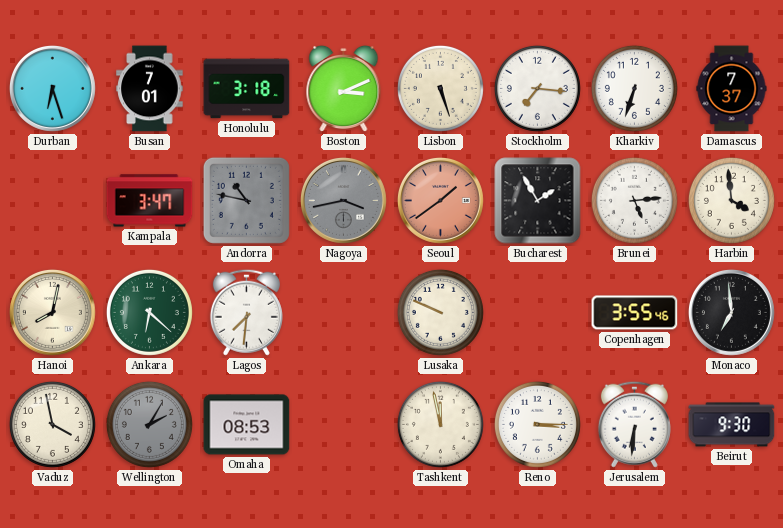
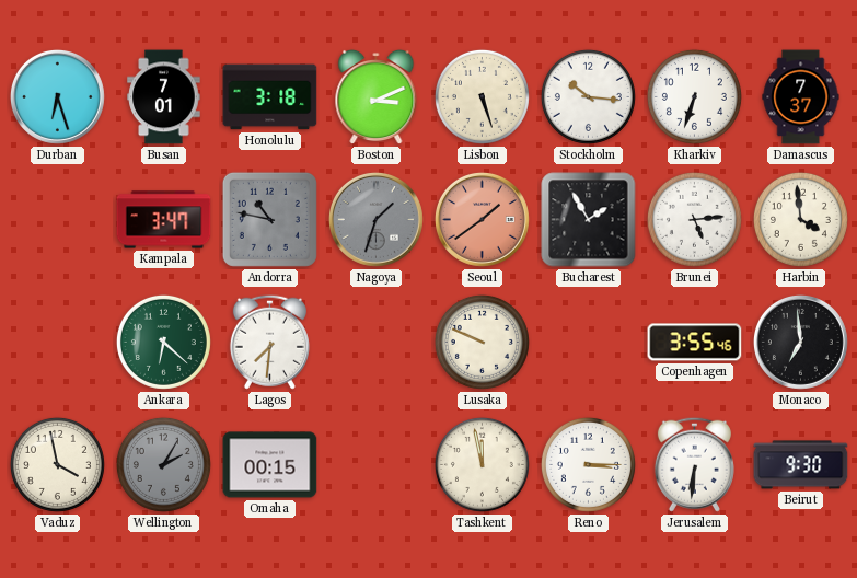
Stockholm: 7:16 -> 10:16
Nagoya: 3:43 -> 1:33
Hanoi: 8:02 -> none
Omaha: 08:53 -> 00:15
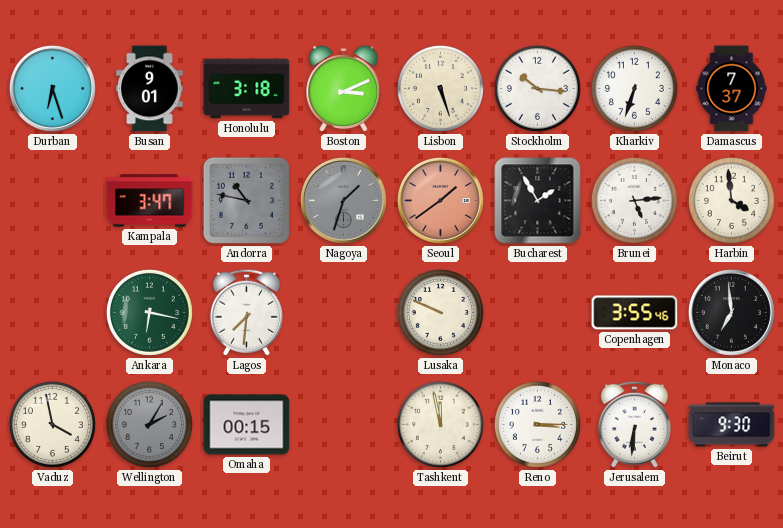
Busan: 7:01 -> 9:01
Ankara: 6:22 -> 6:17
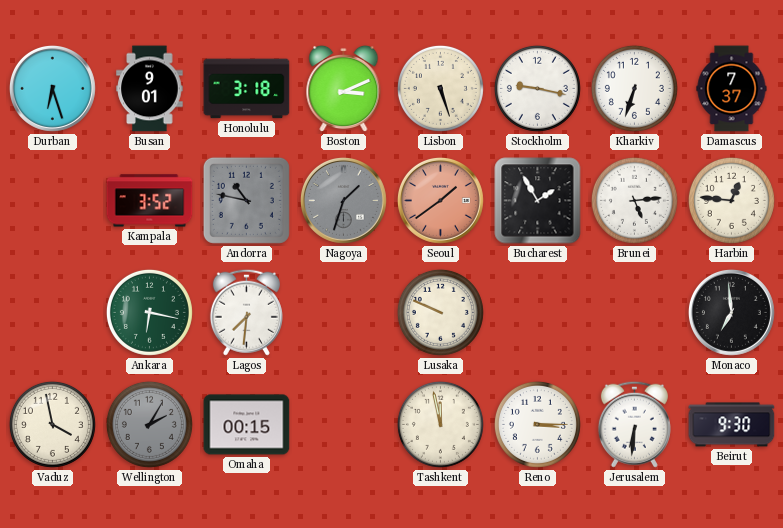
Stockholm: 10:16 -> 9:17
Kampala: 3:47 -> 3:52
Harbin: 3:59 -> 12:46
Copenhagen: 3:55 -> none
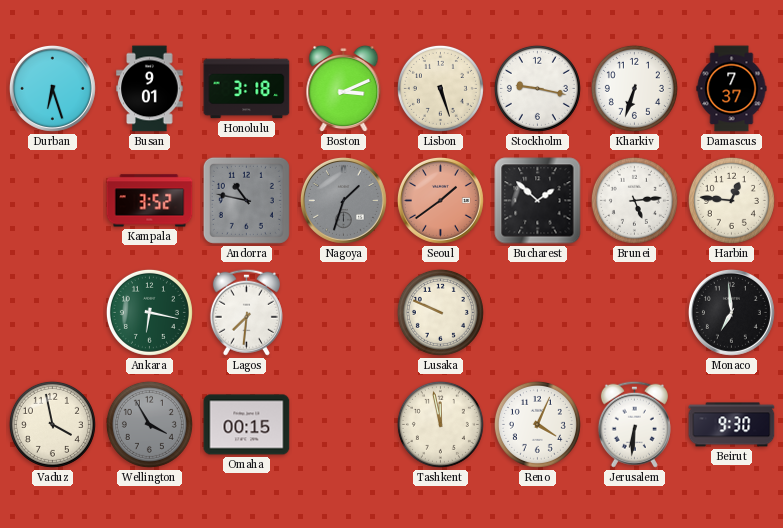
Bucharest: 1:55 -> 1:52
Wellington: 2:05 -> 3:55
Reno: 3:15 -> 4:04
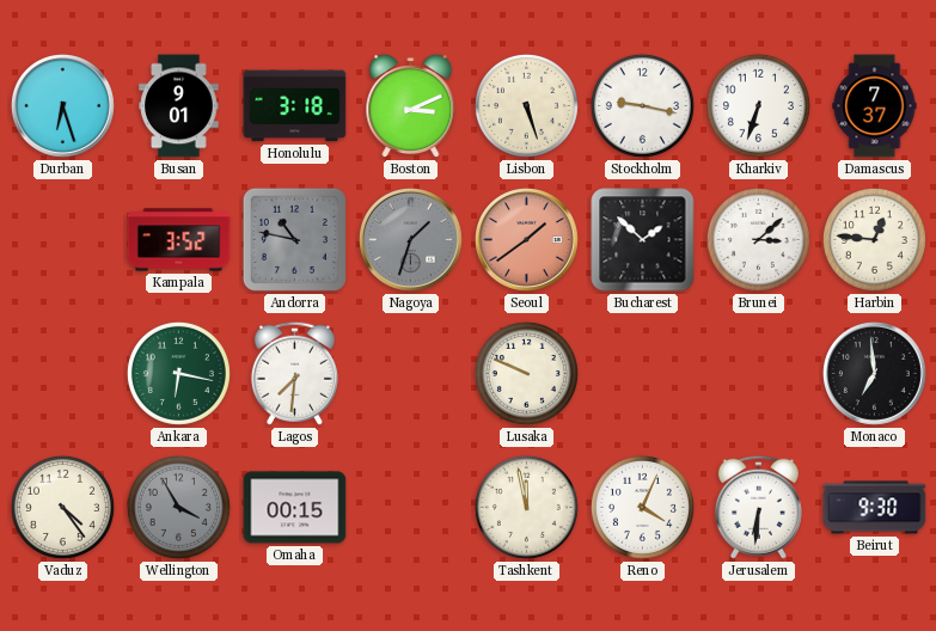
Brunei: 5:14 -> 3:08
Vaduz: 3:58 -> 4:24
